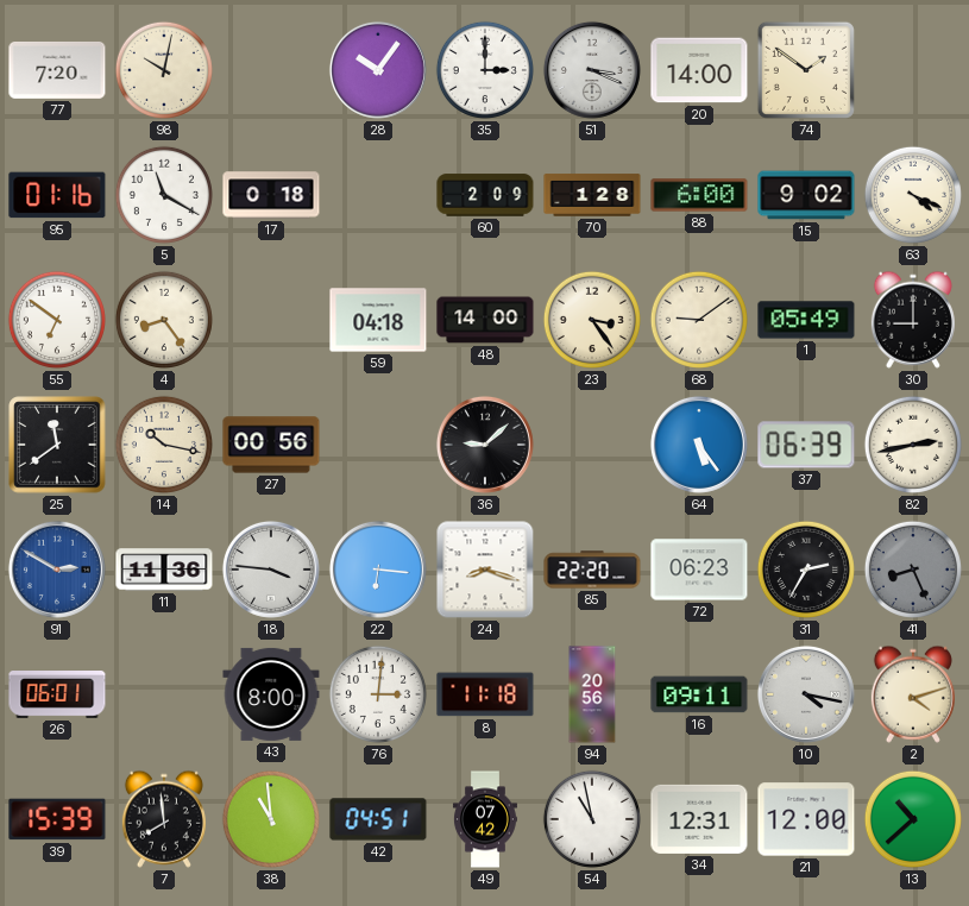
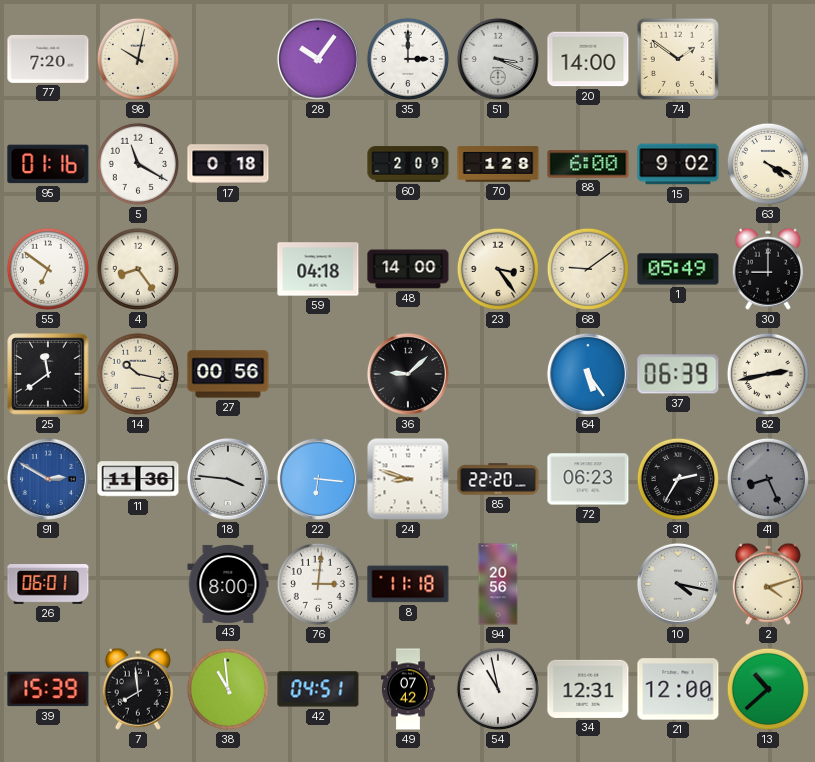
24: 8:18 -> 8:48
16: 09:11 -> none
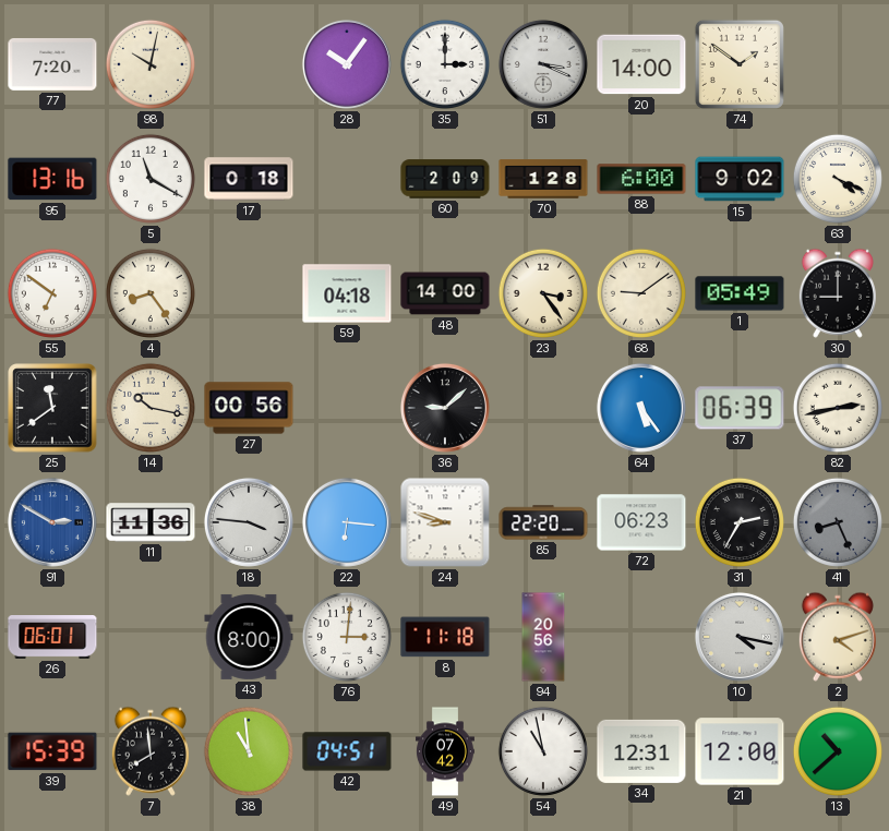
95: 01:16 -> 13:16
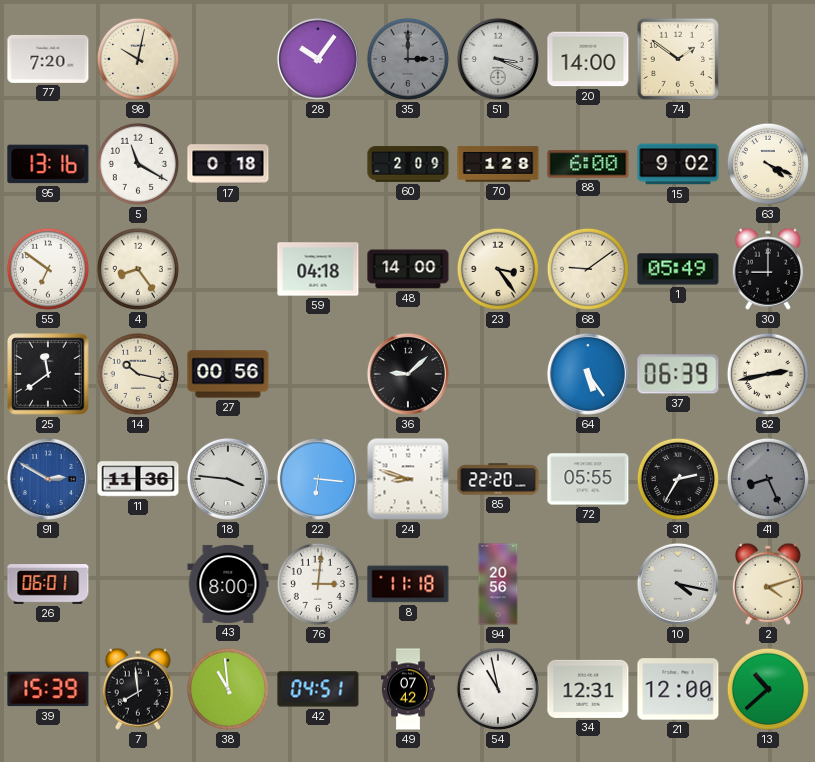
35 dial: white -> grey
72: 06:23 -> 05:55
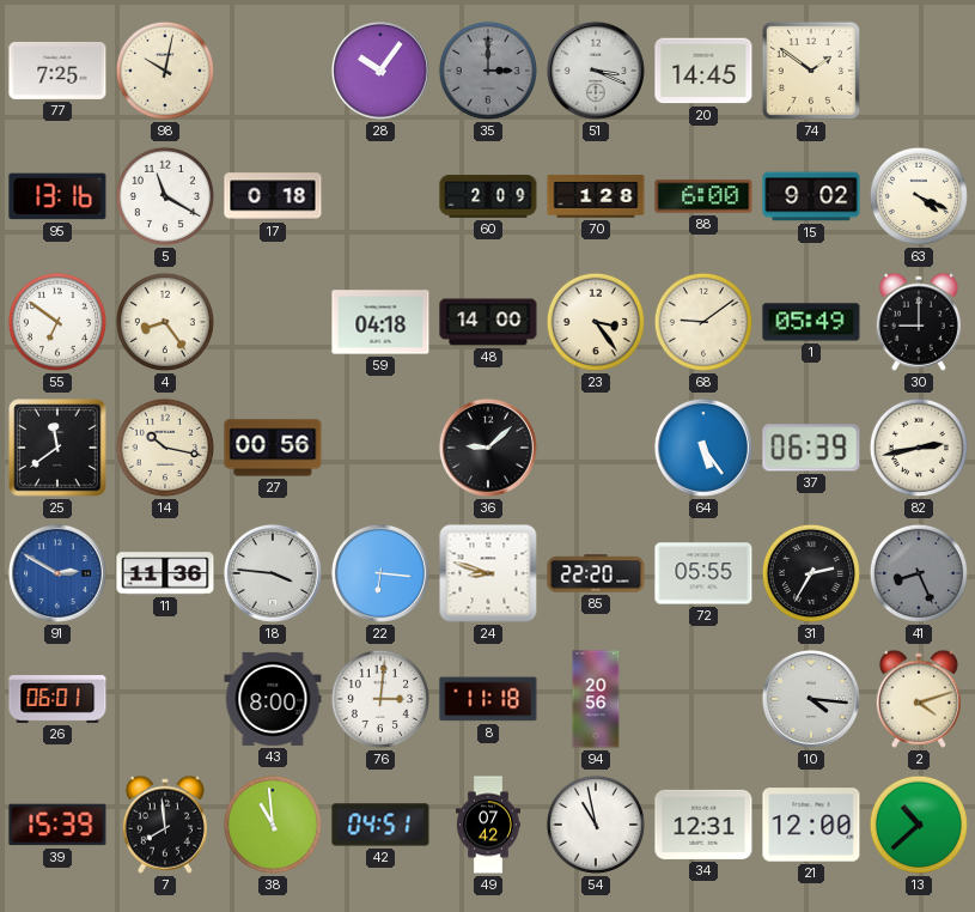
77: 7:20 -> 7:25
20: 14:00 -> 14:45
10: 4:17 -> 4:16
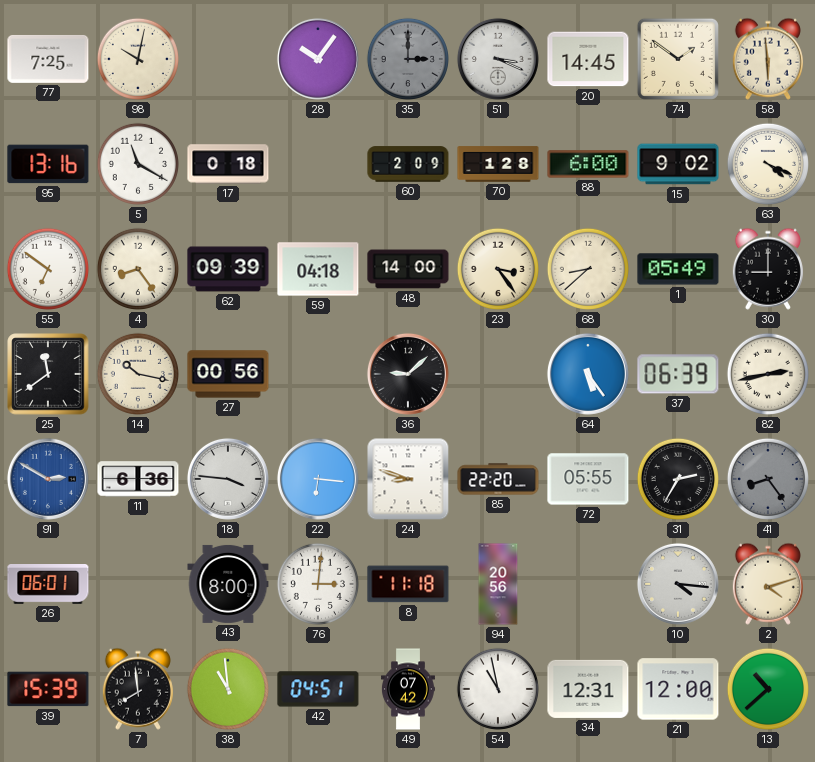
58: none -> 5:59
62: none -> 09:39
68: 9:09 -> 8:38
11: 11:36 -> 6:36
41: 8:26 -> 8:24
